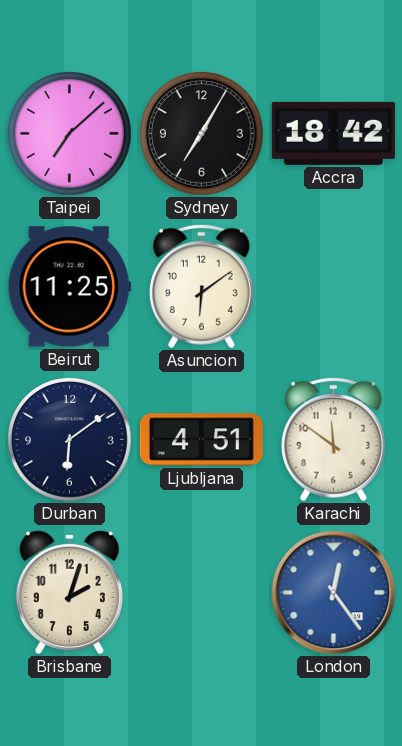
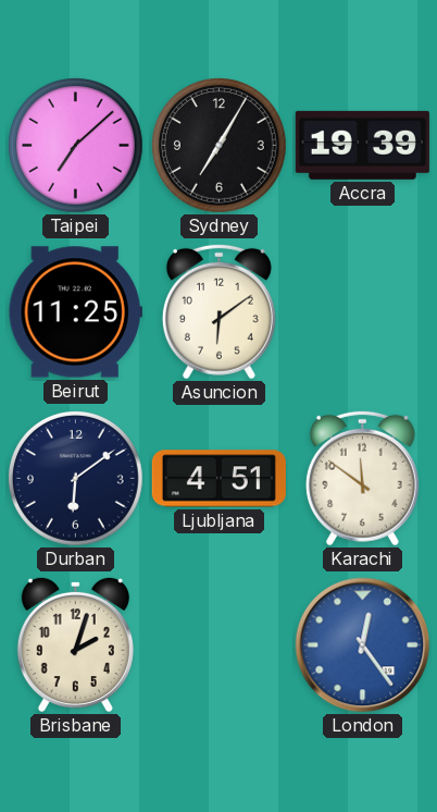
Accra: 18:42 -> 19:39
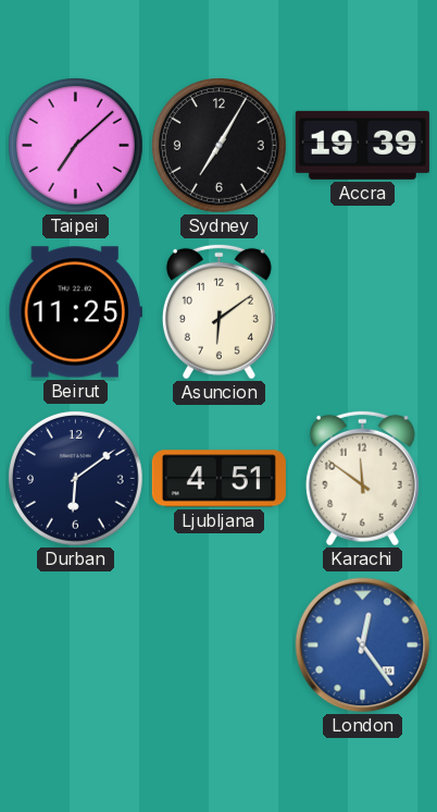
Brisbane: 2:03 -> none
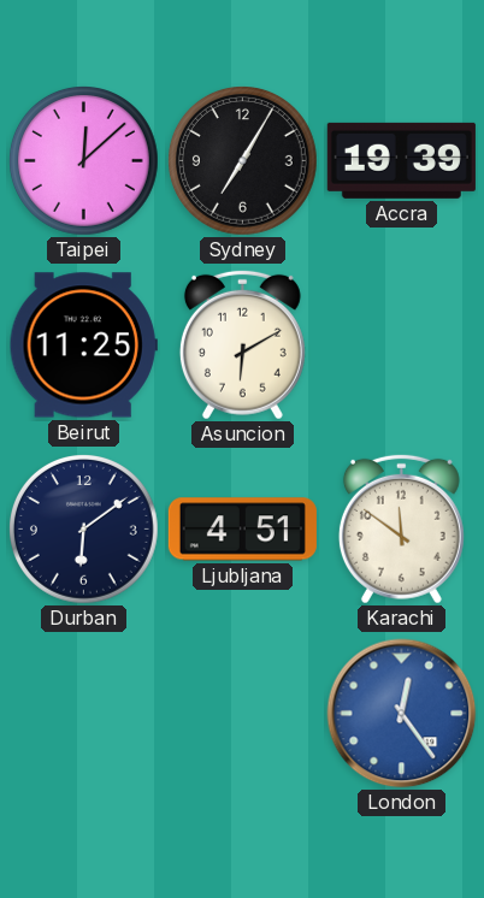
Taipei: 7:08 -> 12:08
Asuncion: 6:09 -> 6:10
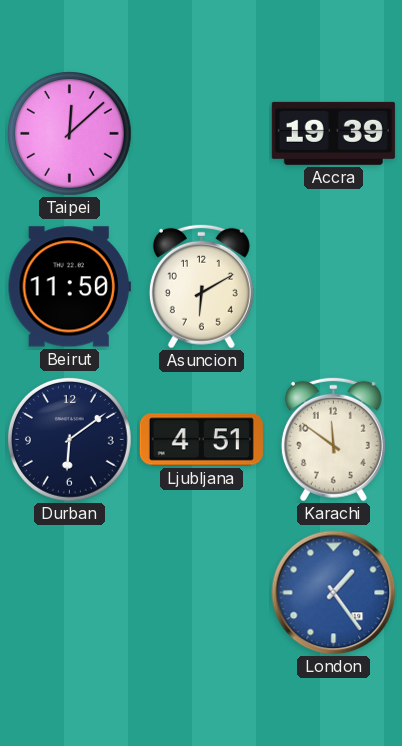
Sydney: 7:05 -> none
Beirut: 11:25 -> 11:50
London: 12:24 -> 1:24
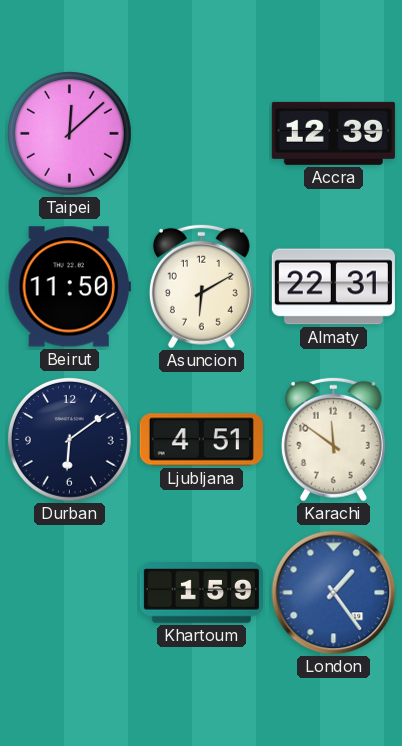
Accra: 19:39 -> 12:39
Almaty: none -> 22:31
Khartoum: none -> 1:59
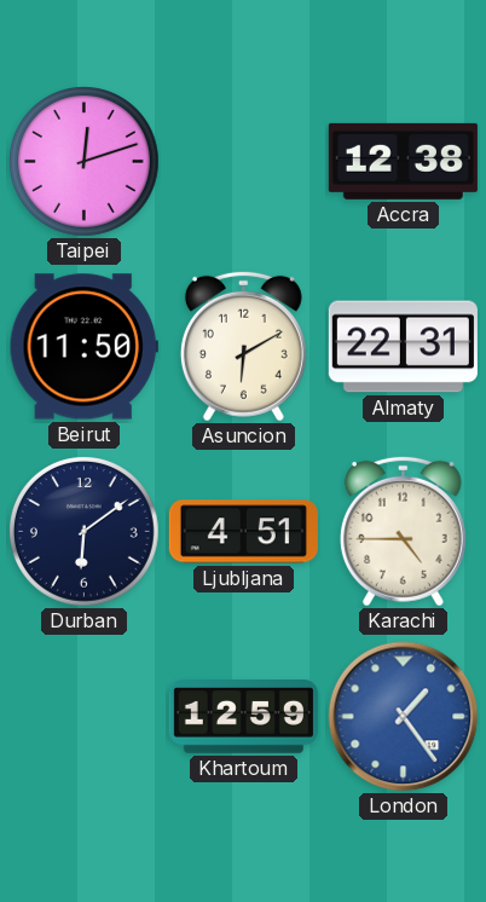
Taipei: 12:08 -> 12:12
Accra: 12:39 -> 12:38
Karachi: 11:51 -> 4:45
Khartoum: 1:59 -> 12:59
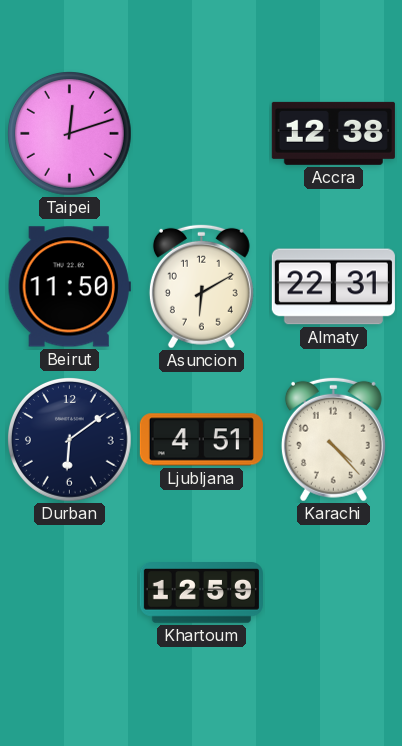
Karachi: 4:45 -> 4:23
London: 1:24 -> none
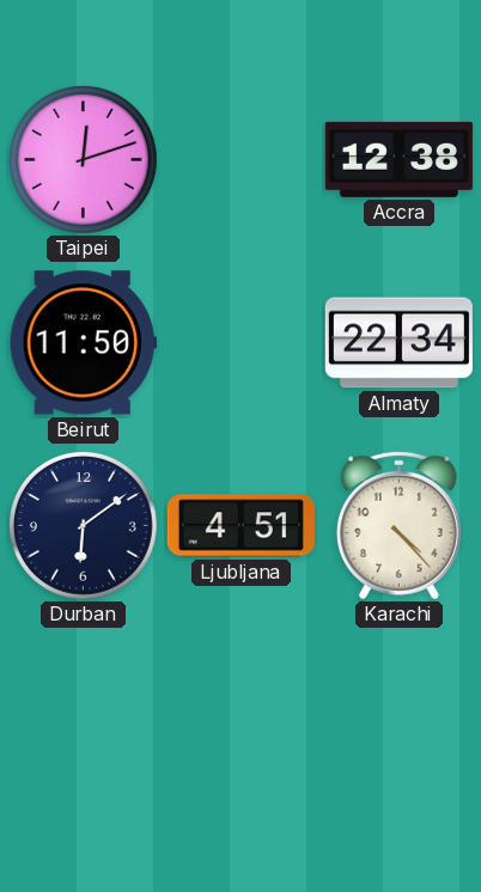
Asuncion: 6:10 -> none
Almaty: 22:31 -> 22:34
Khartoum: 12:59 -> none
